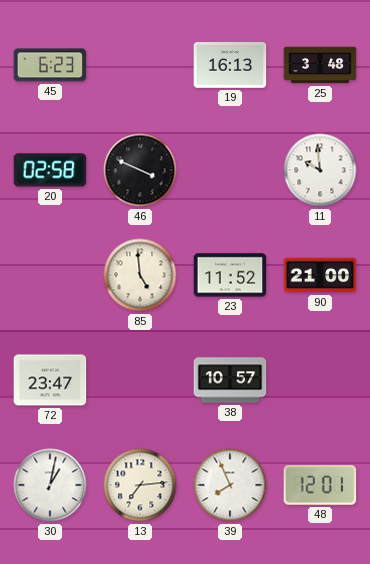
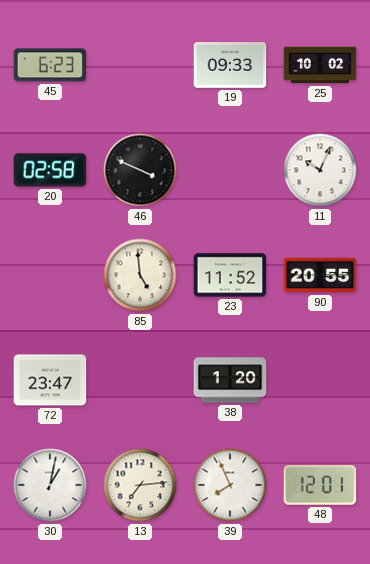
19: 16:13 -> 09:33
25: 3:48 -> 10:02
11: 9:59 -> 10:04
90: 21:00 -> 20:55
38: 10:57 -> 1:20
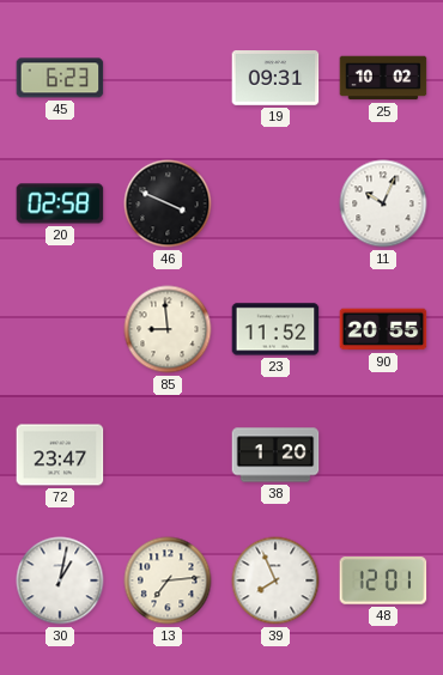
19: 09:33 -> 09:31
85: 4:59 -> 8:59
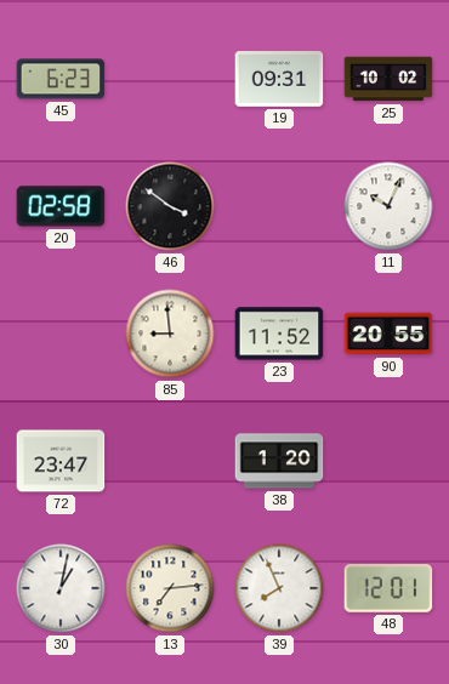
46: 3:49 -> 3:51
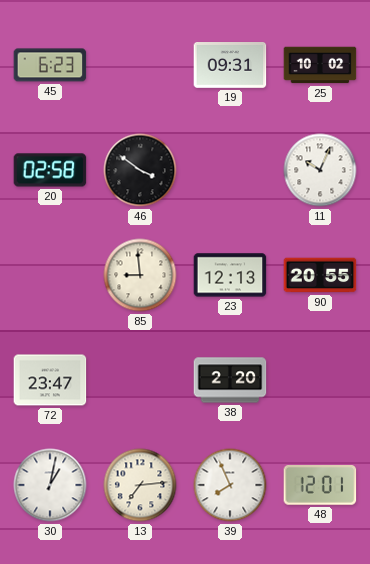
23: 11:52 -> 12:13
38: 1:20 -> 2:20
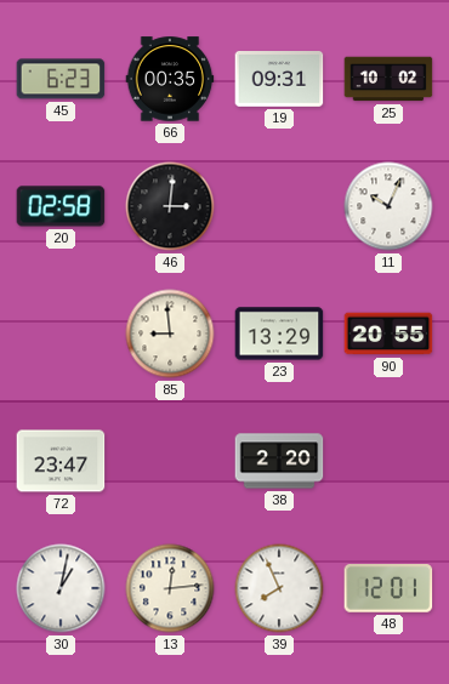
66: none -> 00:35
46: 3:51 -> 3:01
23: 12:13 -> 13:29
13: 7:14 -> 12:14
